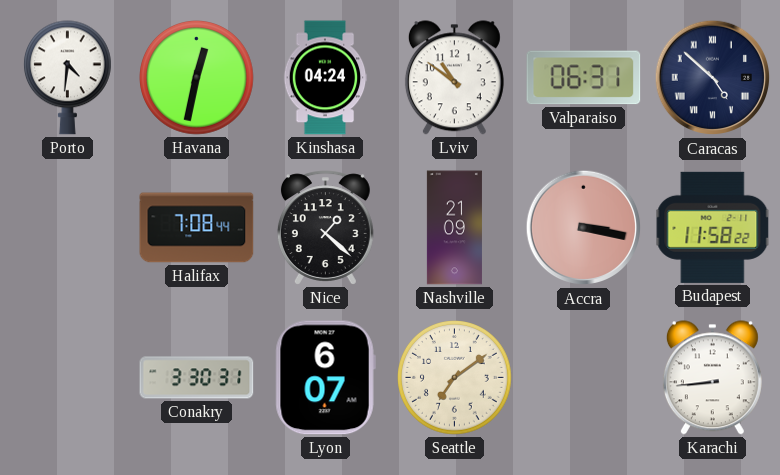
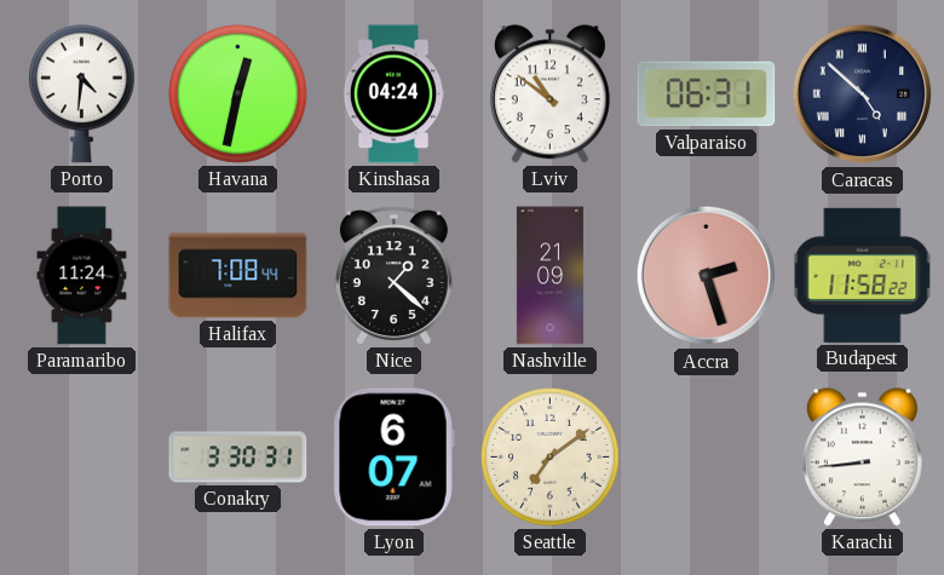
Paramaribo: none -> 11:24
Accra: 3:17 -> 2:27
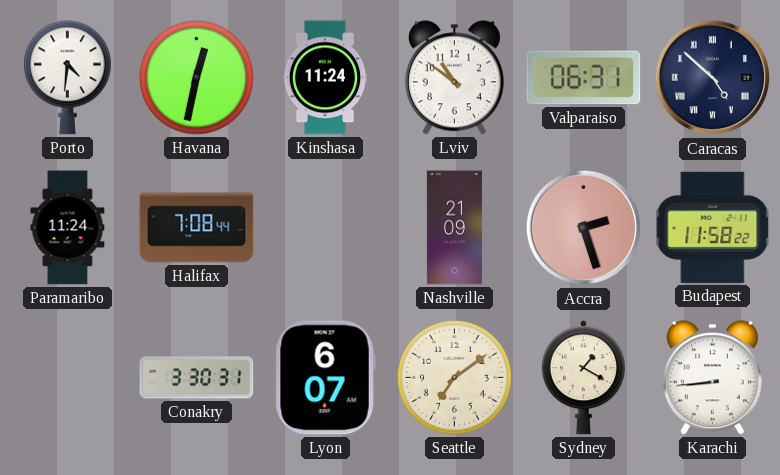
Kinshasa: 04:24 -> 11:24
Nice: 1:22 -> none
Sydney: none -> 1:20
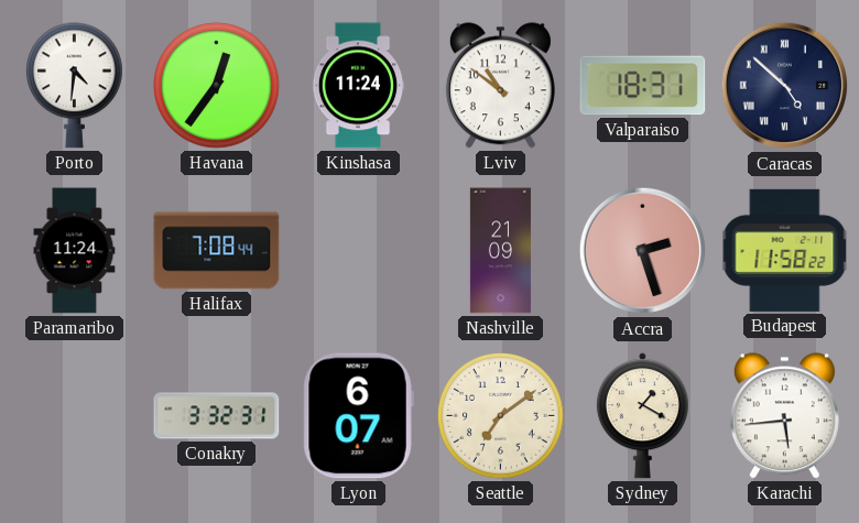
Havana: 12:32 -> 12:36
Valparaiso: 06:31 -> 18:31
Conakry: 3:30 -> 3:32
Karachi: 8:44 -> 5:44
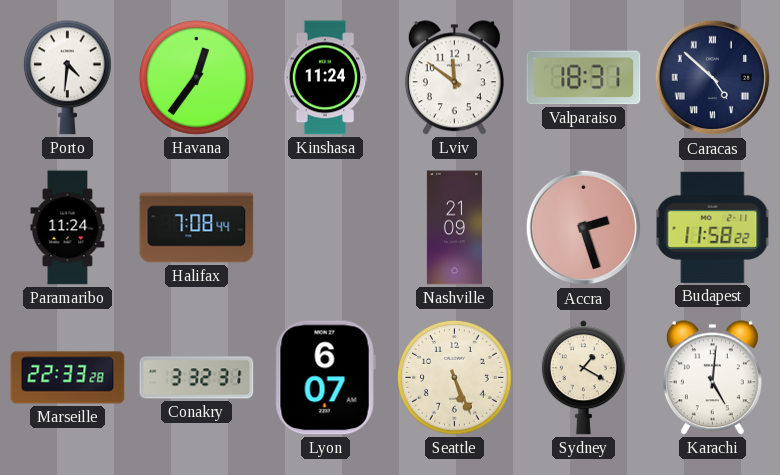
Lviv: 10:51 -> 11:51
Marseille: none -> 22:33
Seattle: 7:09 -> 5:26
Karachi: 5:44 -> 5:01
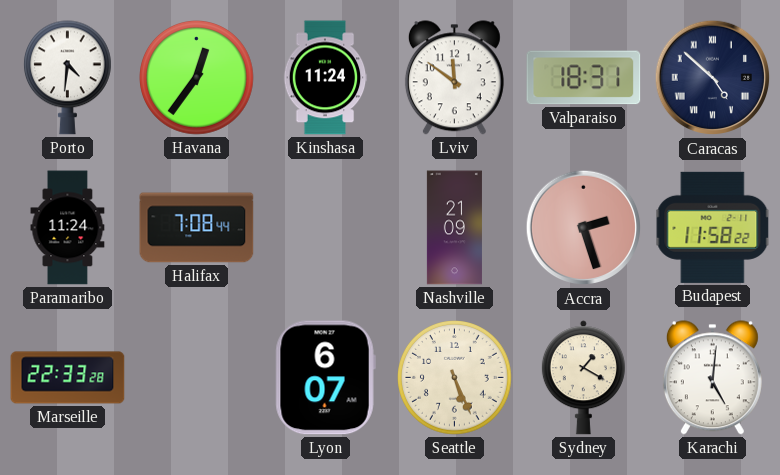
Conakry: 3:32 -> none
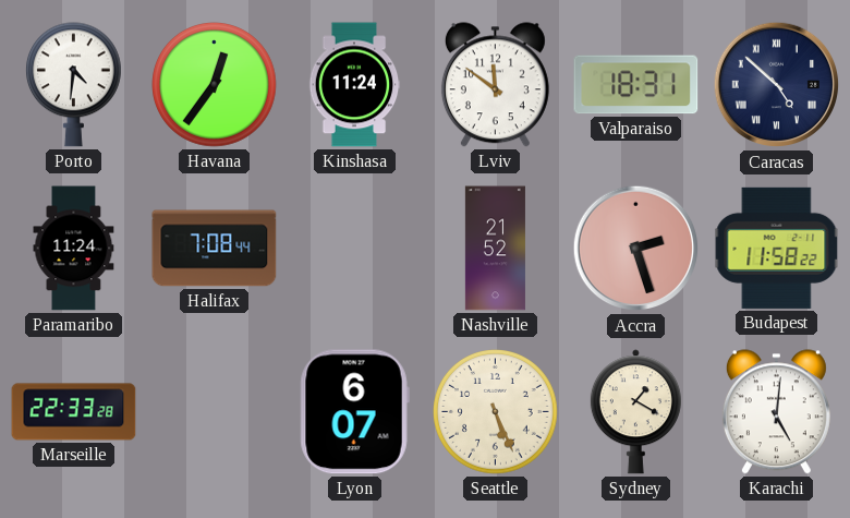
Nashville: 21:09 -> 21:52
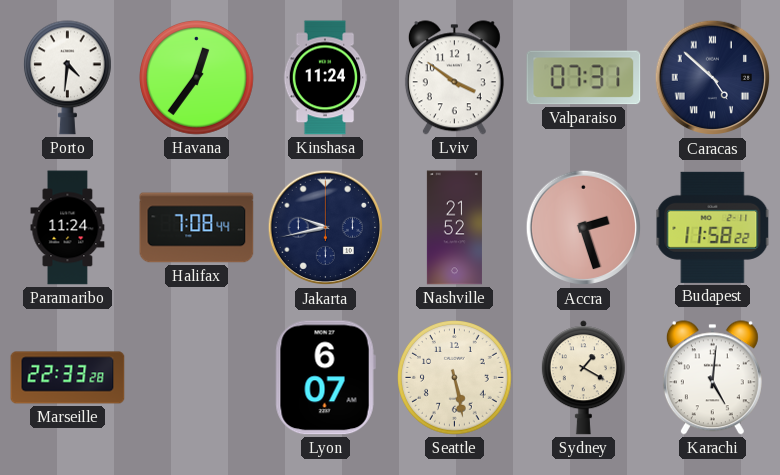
Lviv: 11:51 -> 3:51
Valparaiso: 18:31 -> 07:31
Jakarta: none -> 9:43
Seattle: 5:26 -> 5:28
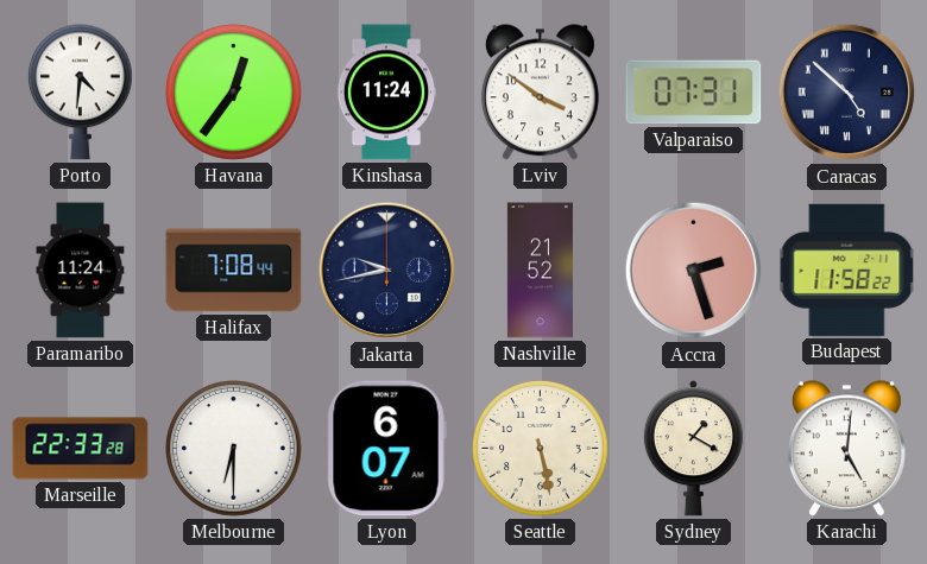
Melbourne: none -> 6:30
